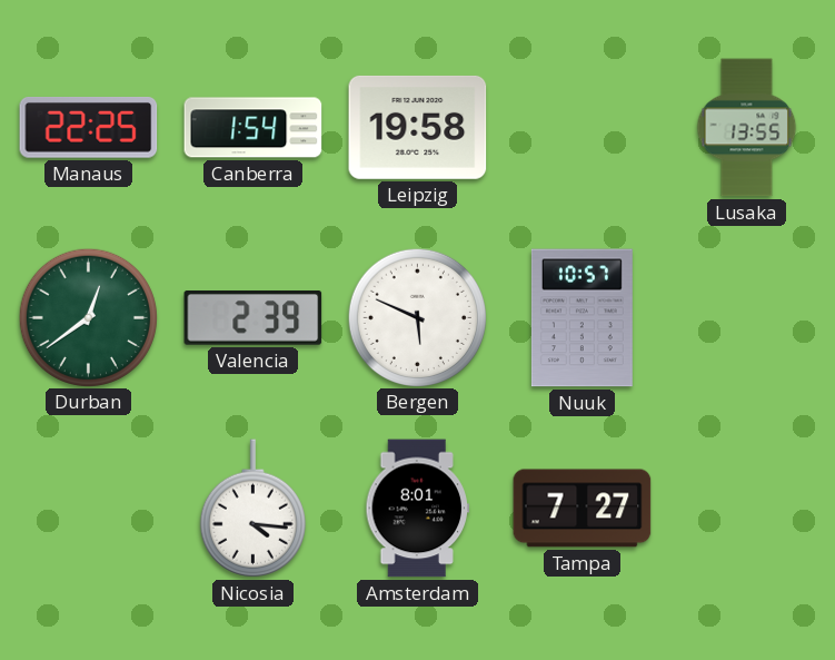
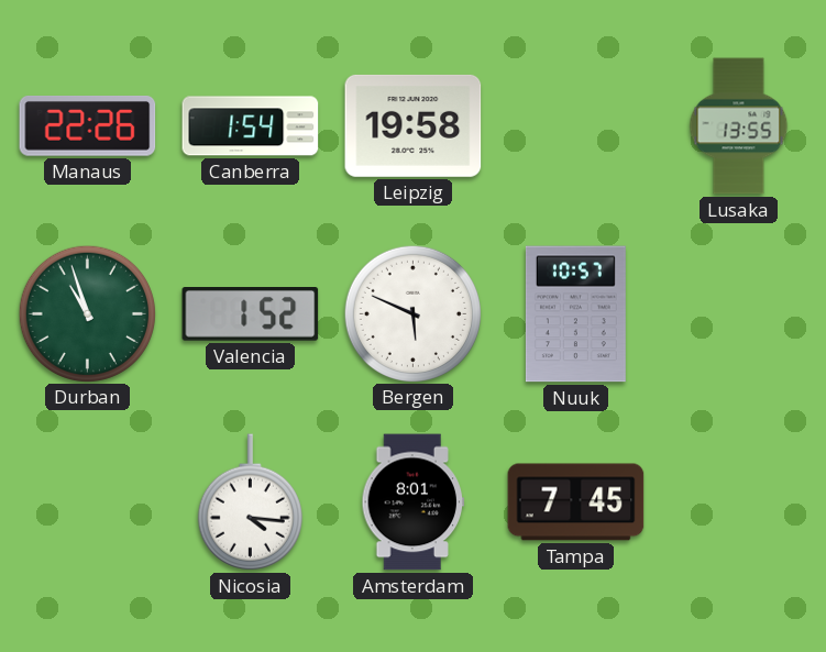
Manaus: 22:25 -> 22:26
Durban: 12:39 -> 10:57
Valencia: 2:39 -> 1:52
Tampa: 7:27 -> 7:45
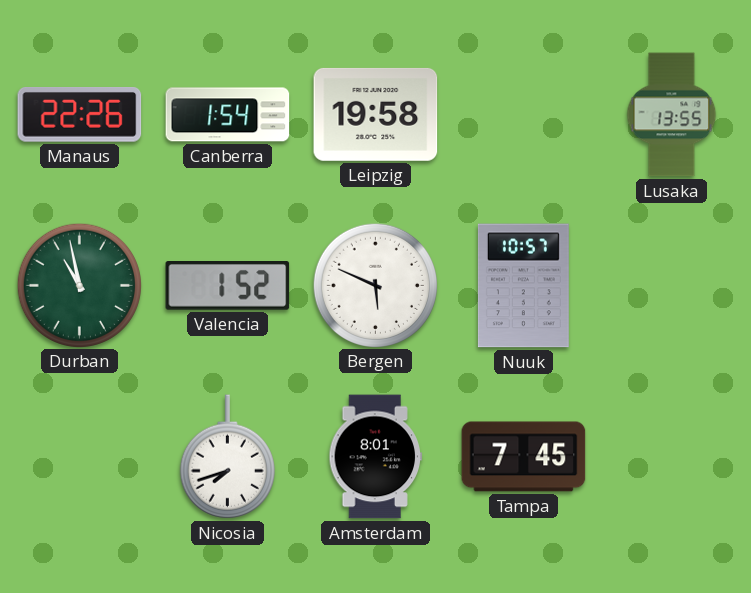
Durban: 10:57 -> 10:58
Nicosia: 4:16 -> 7:42
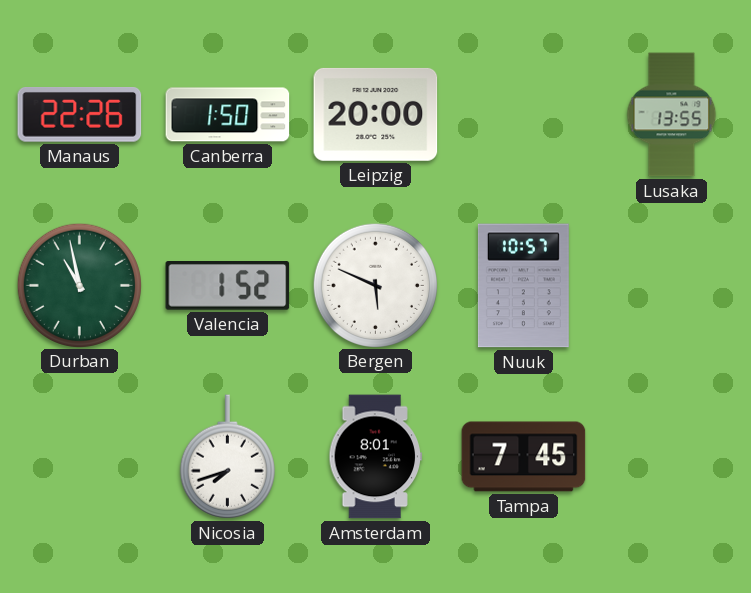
Canberra: 1:54 -> 1:50
Leipzig: 19:58 -> 20:00
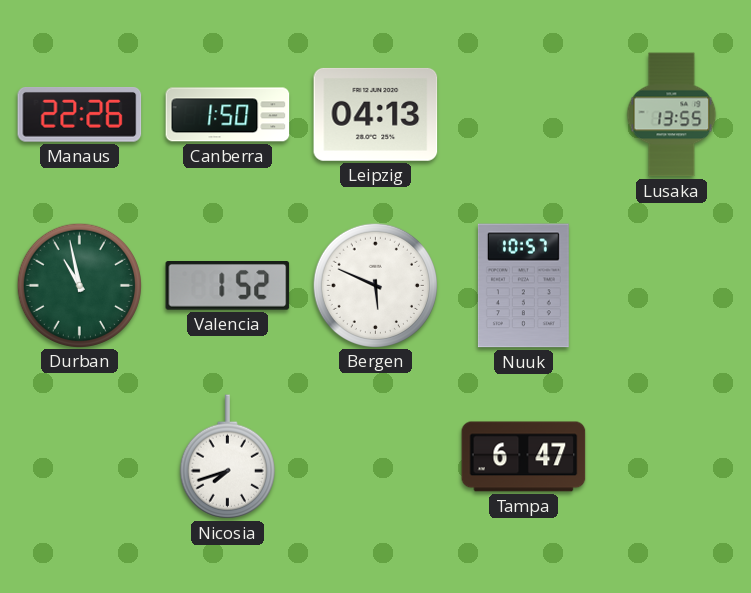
Leipzig: 20:00 -> 04:13
Amsterdam: 8:01 -> none
Tampa: 7:45 -> 6:47
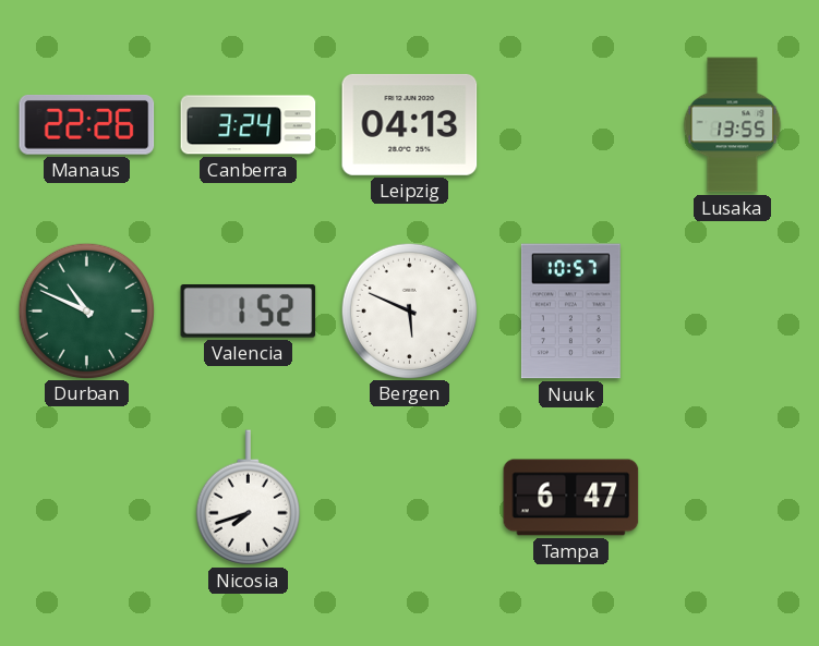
Canberra: 1:50 -> 3:24
Durban: 10:58 -> 10:49
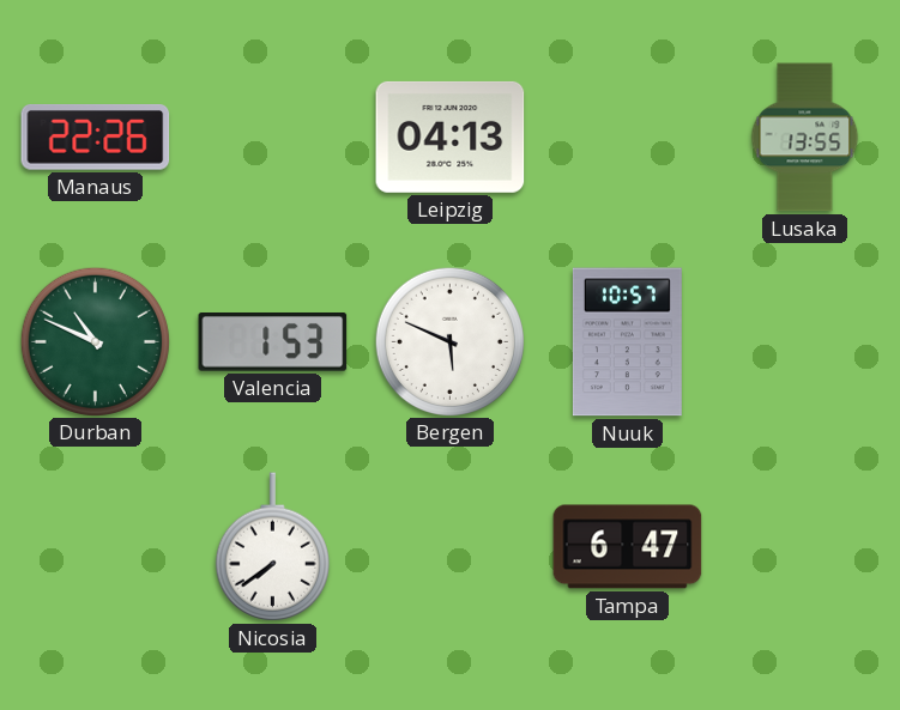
Canberra: 3:24 -> none
Valencia: 1:52 -> 1:53
Nicosia: 7:42 -> 7:39
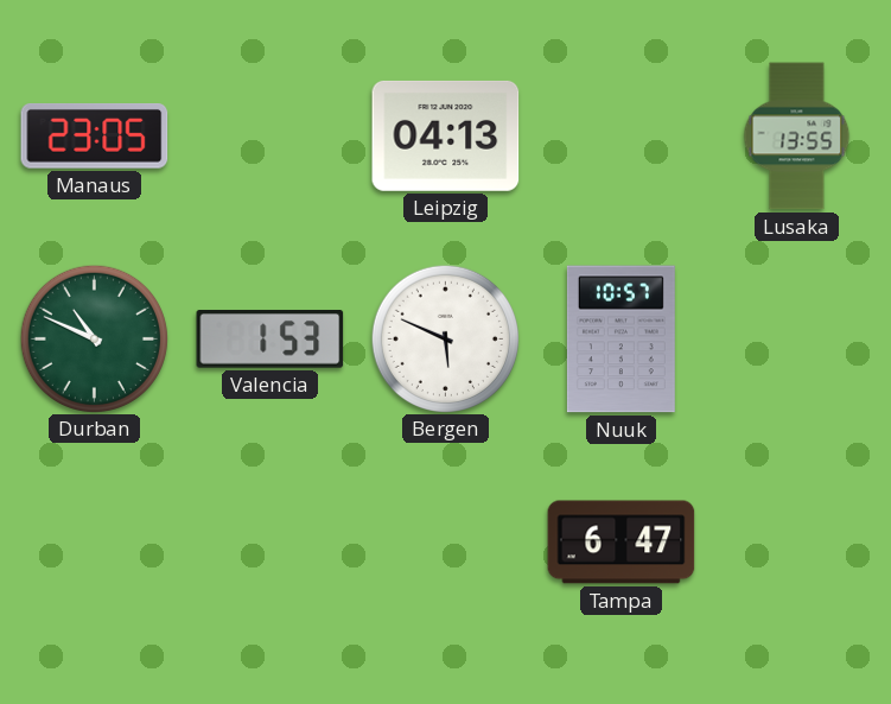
Manaus: 22:26 -> 23:05
Nicosia: 7:39 -> none
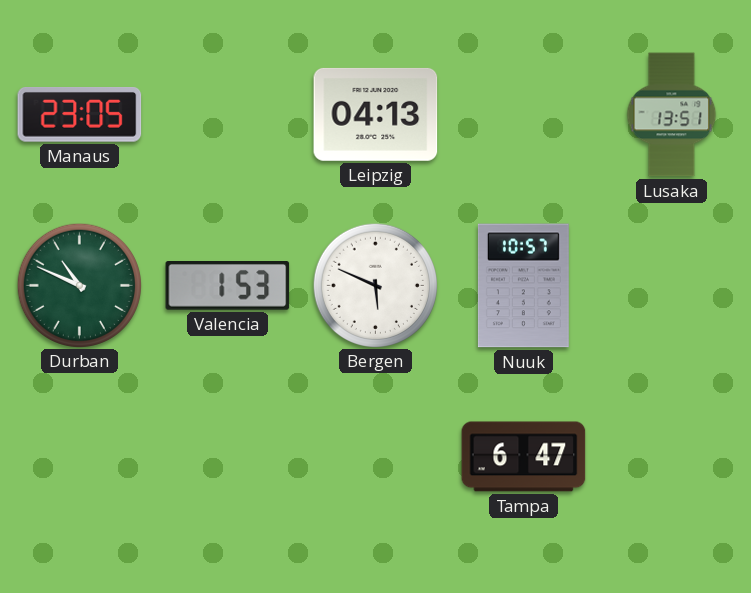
Lusaka: 13:55 -> 13:51
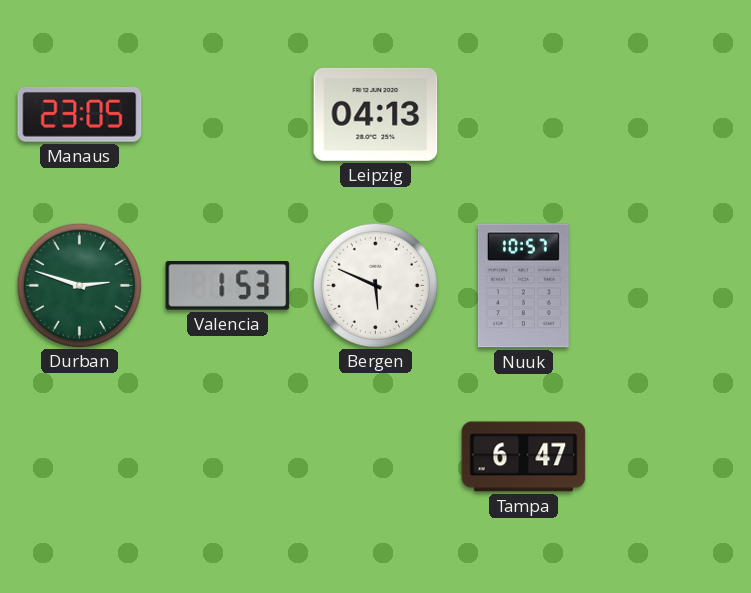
Lusaka: 13:51 -> none
Durban: 10:49 -> 2:48
